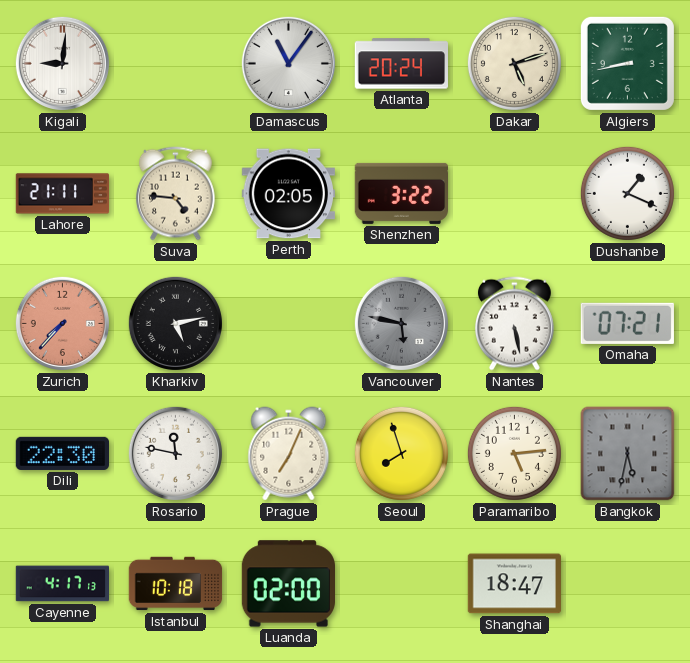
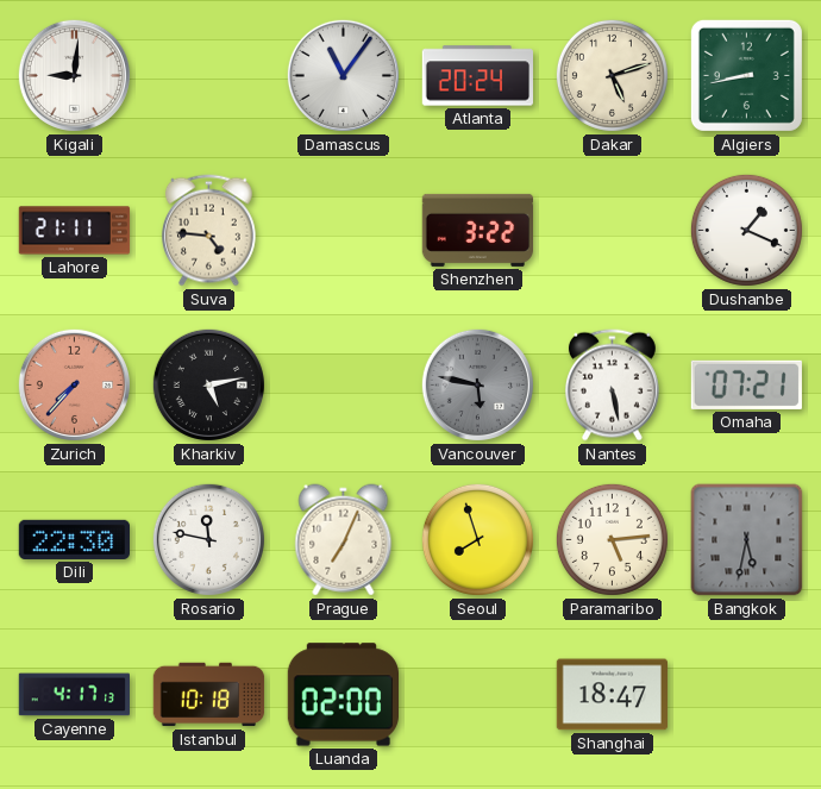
Perth: 02:05 -> none
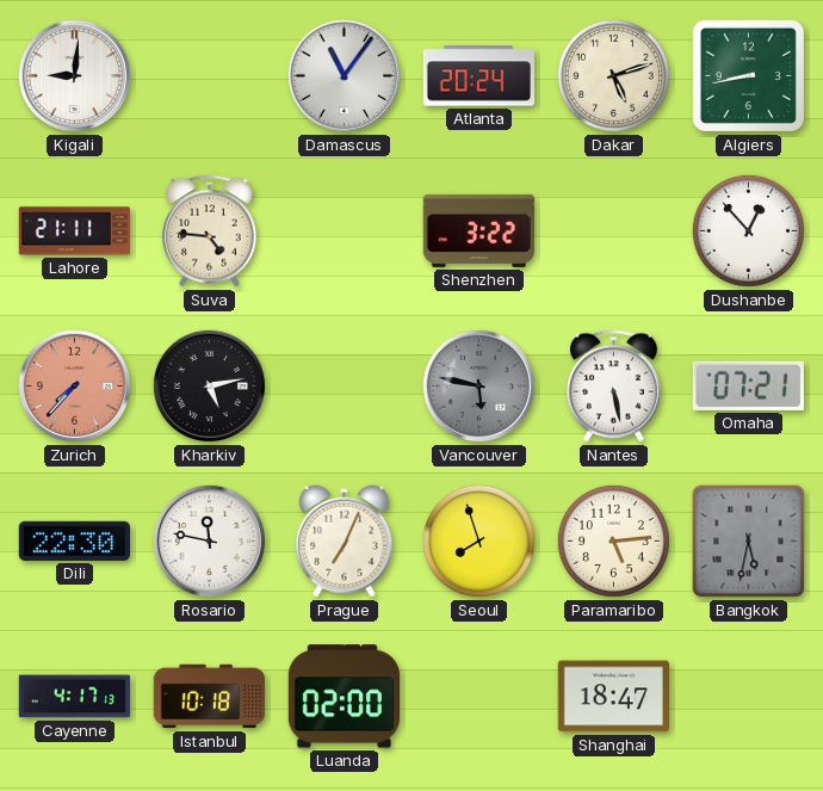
Dushanbe: 1:19 -> 12:53
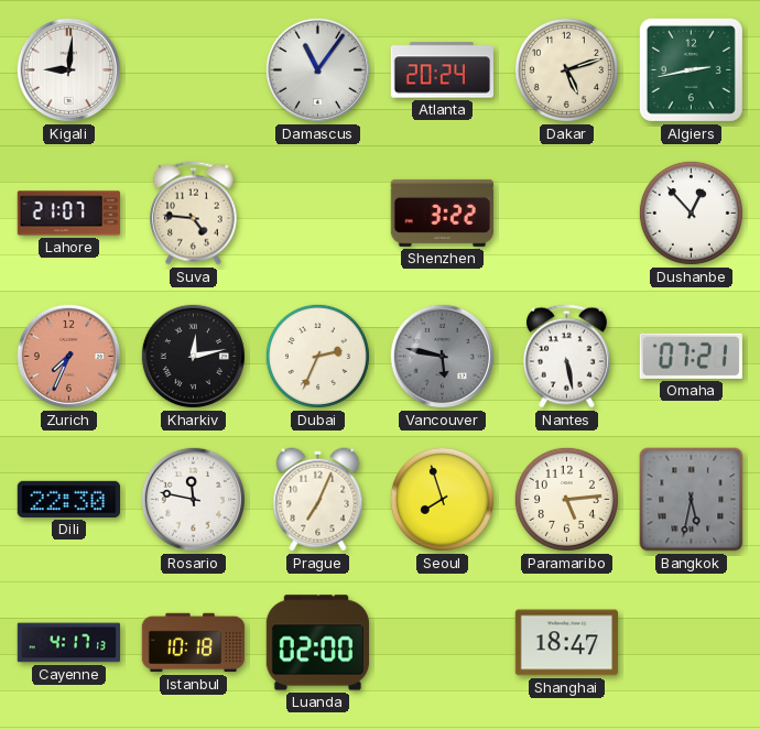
Algiers: 8:43 -> 2:43
Lahore: 21:11 -> 21:07
Zurich: 7:37 -> 7:34
Kharkiv: 5:13 -> 12:13
Dubai: none -> 2:34
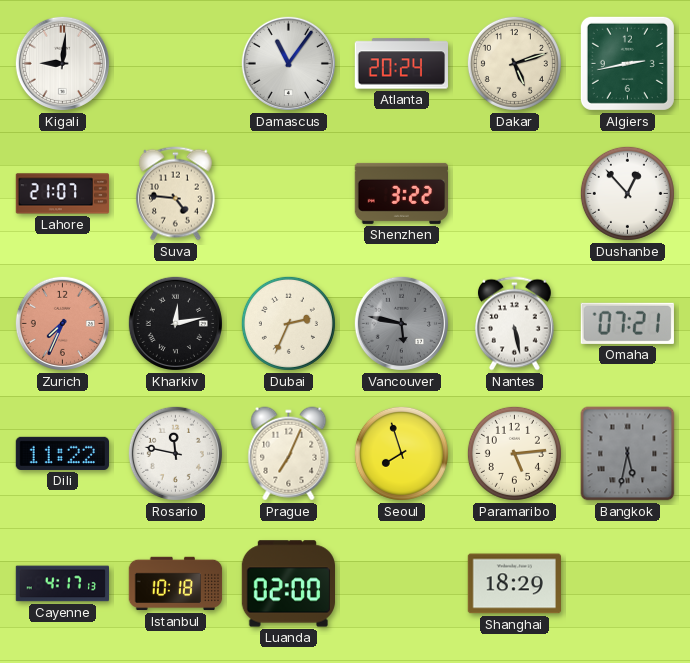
Dili: 22:30 -> 11:22
Shanghai: 18:47 -> 18:29
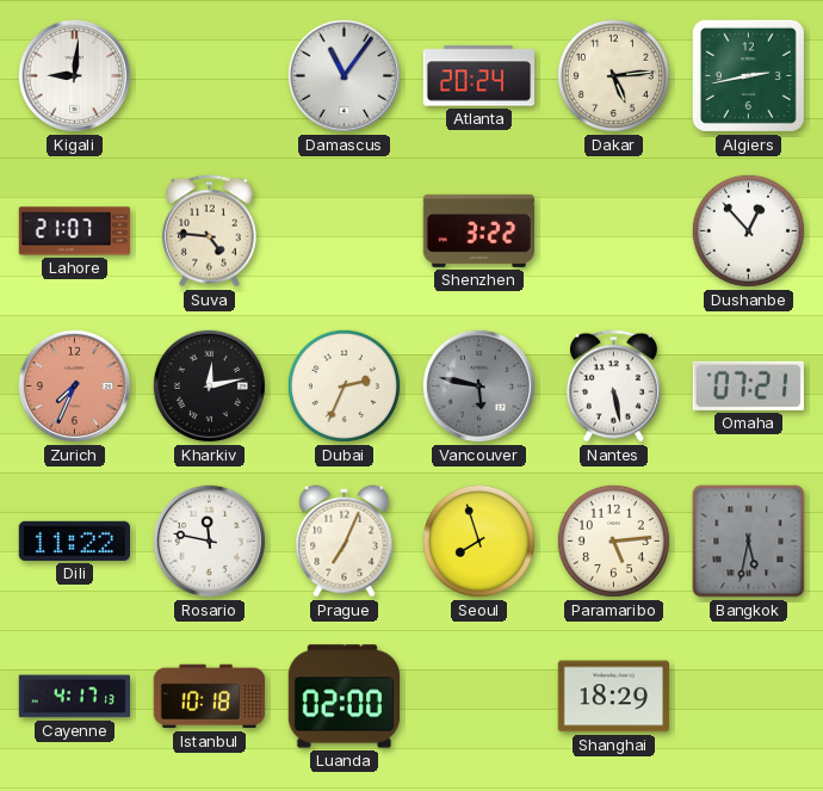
Dakar: 5:12 -> 5:14
